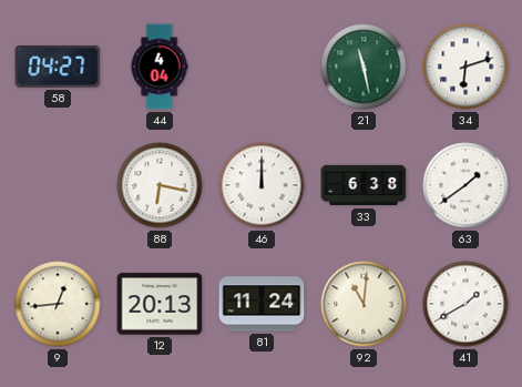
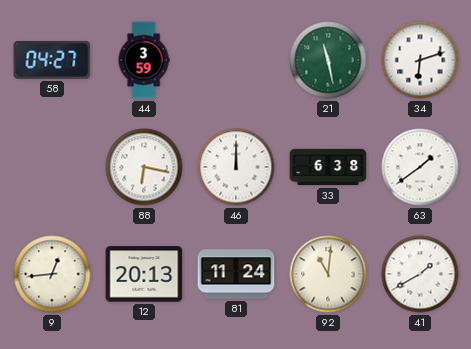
44: 4:04 -> 3:59
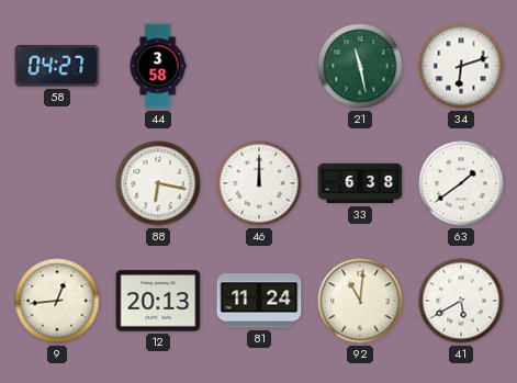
44: 3:59 -> 3:58
41: 1:40 -> 5:40
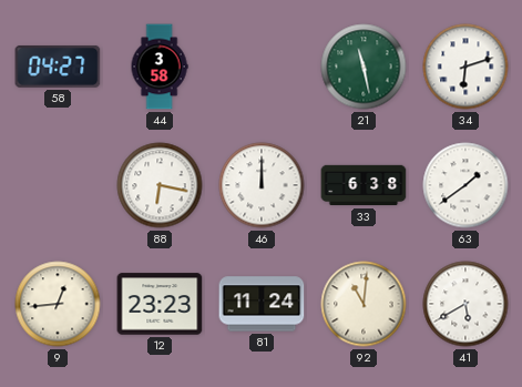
12: 20:13 -> 23:23
